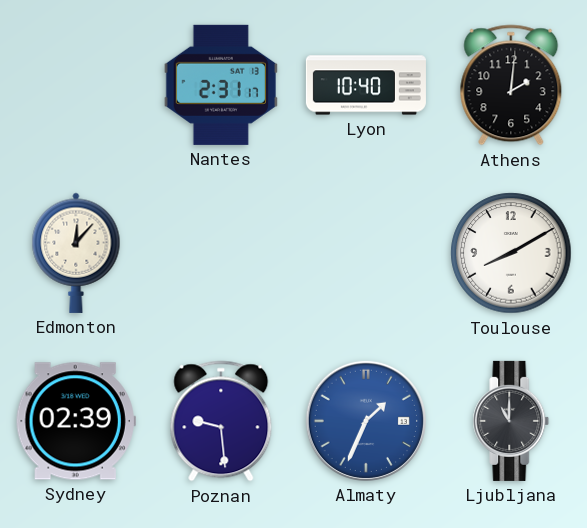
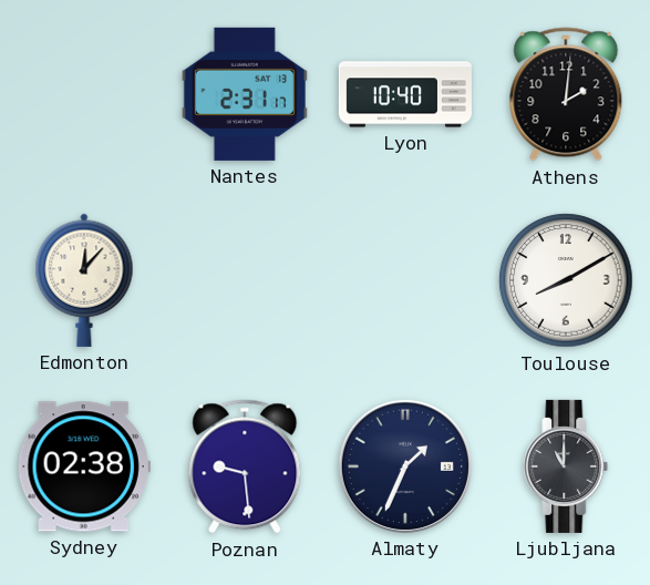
Sydney: 02:39 -> 02:38
Almaty dial: blue -> navy
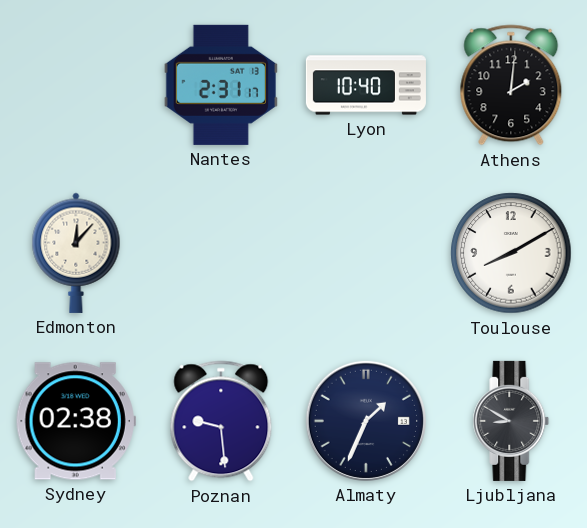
Ljubljana: 11:00 -> 8:50
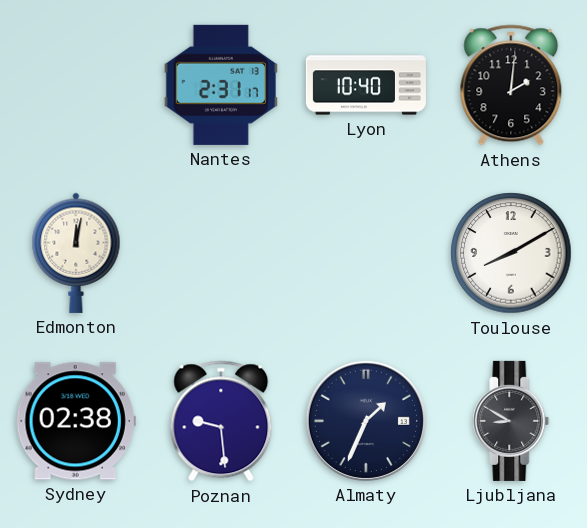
Edmonton: 12:07 -> 12:02
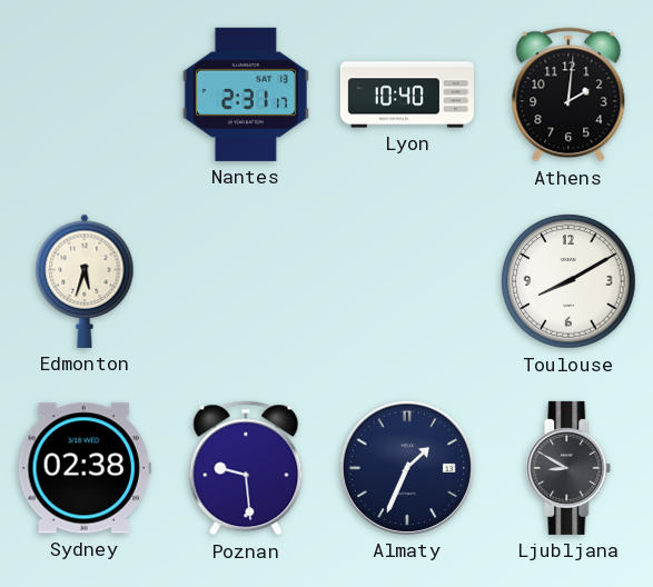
Edmonton: 12:02 -> 5:33
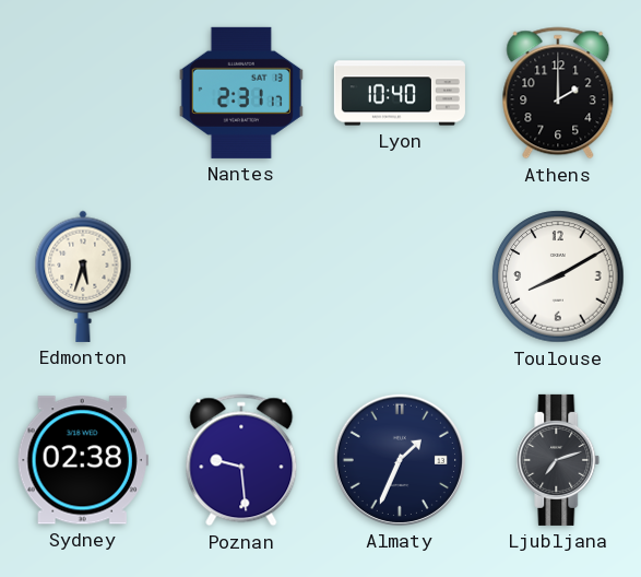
Athens: 2:01 -> 2:00
Ljubljana: 8:50 -> 7:12
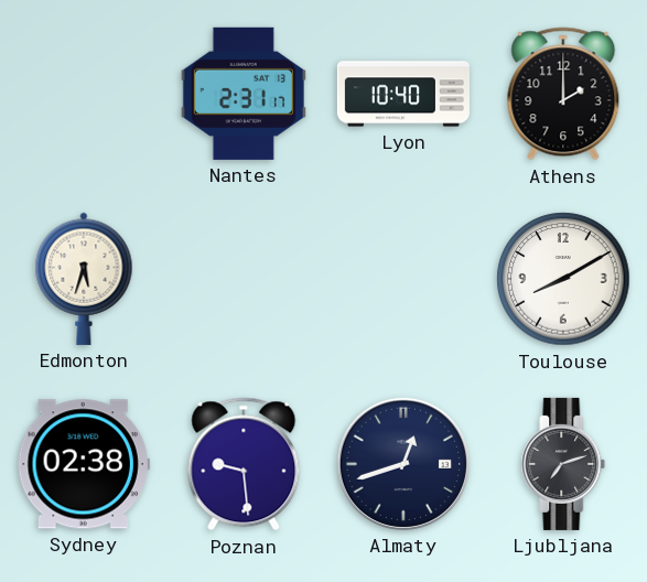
Almaty: 1:34 -> 12:42
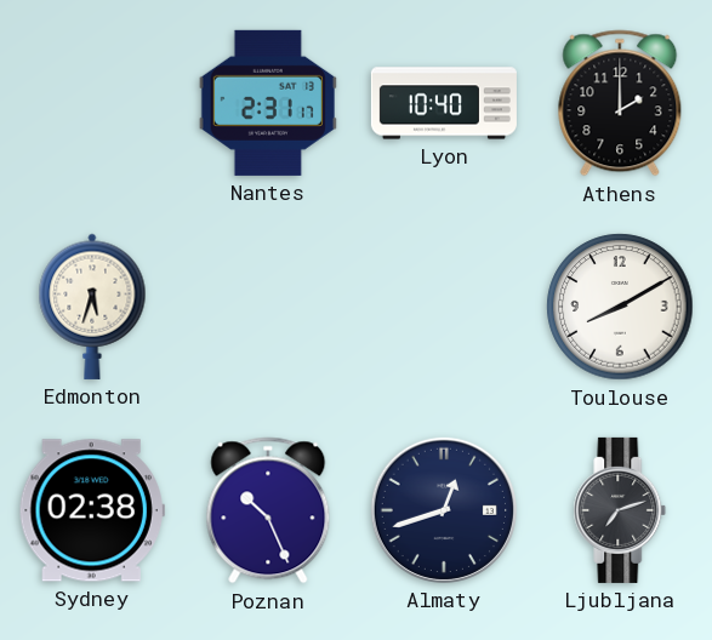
Poznan: 9:29 -> 10:26
